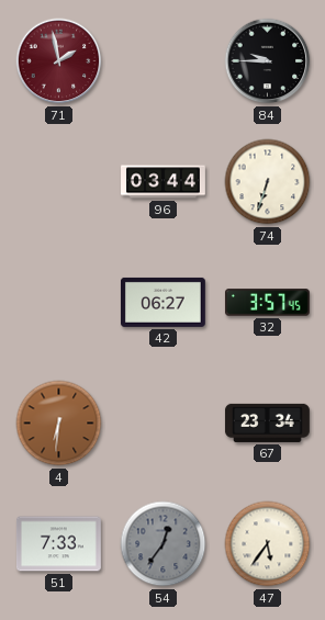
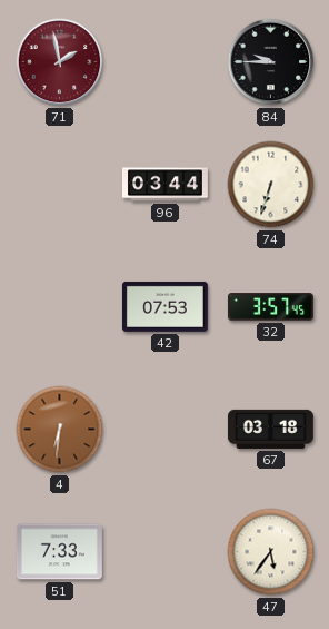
42: 06:27 -> 07:53
67: 23:34 -> 03:18
54: 12:36 -> none
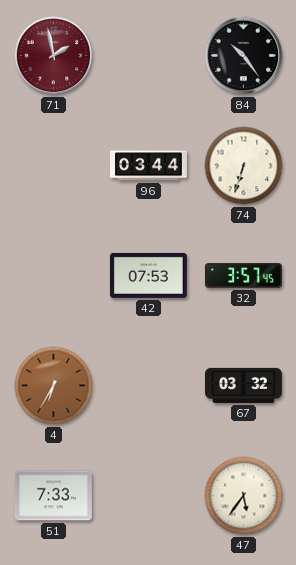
84: 9:45 -> 10:24
4: 6:31 -> 6:35
67: 03:18 -> 03:32
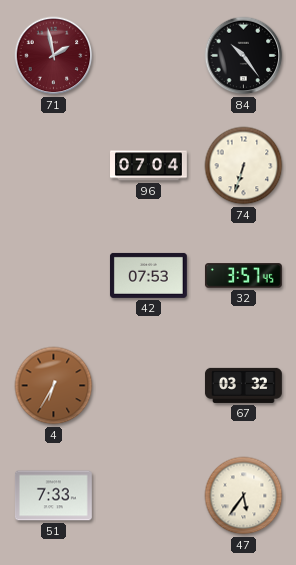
96: 03:44 -> 07:04
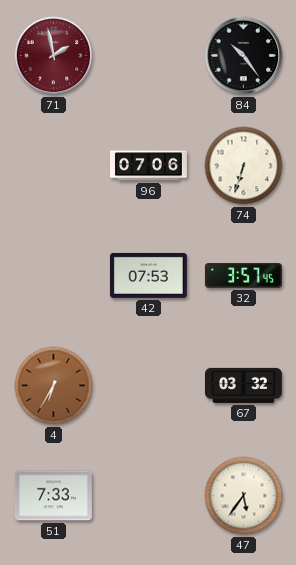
96: 07:04 -> 07:06
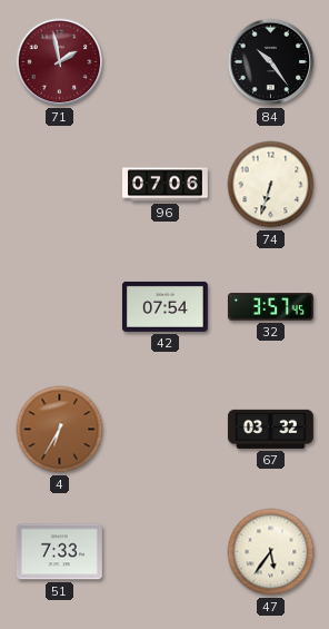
42: 07:53 -> 07:54
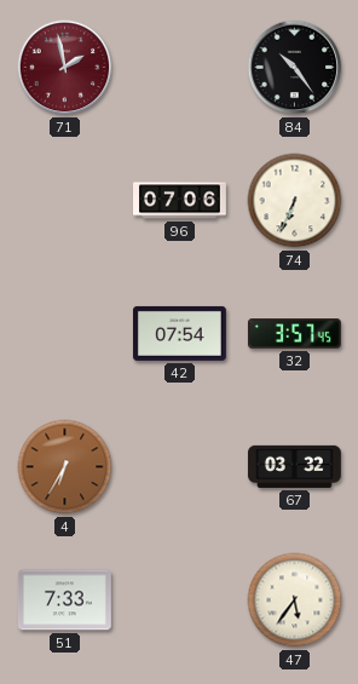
74: 6:33 -> 6:34
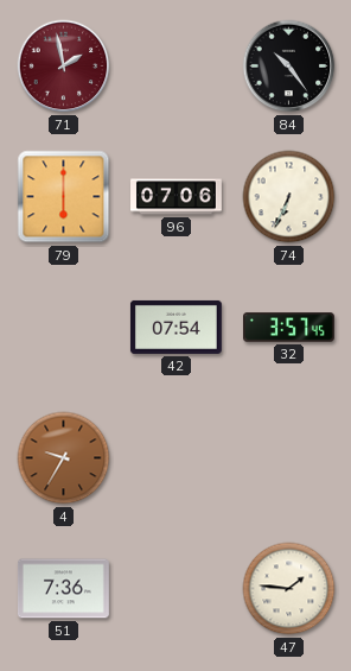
79: none -> 6:00
4: 6:35 -> 9:35
67: 03:32 -> none
51: 7:33 -> 7:36
47: 5:36 -> 1:46
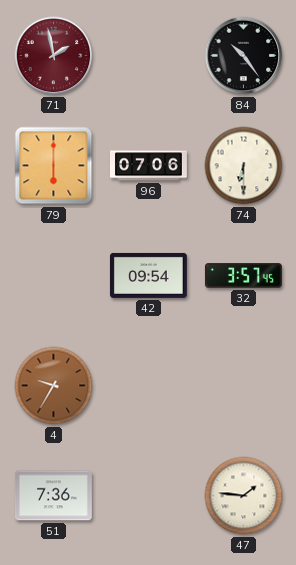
74: 6:34 -> 6:30
42: 07:54 -> 09:54
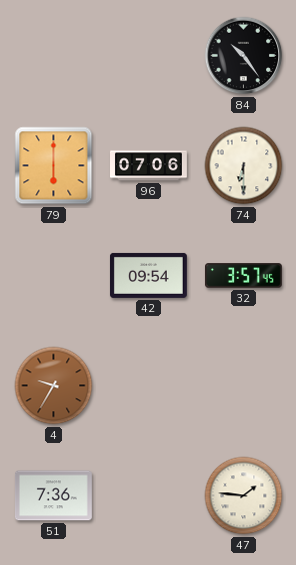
71: 1:58 -> none
